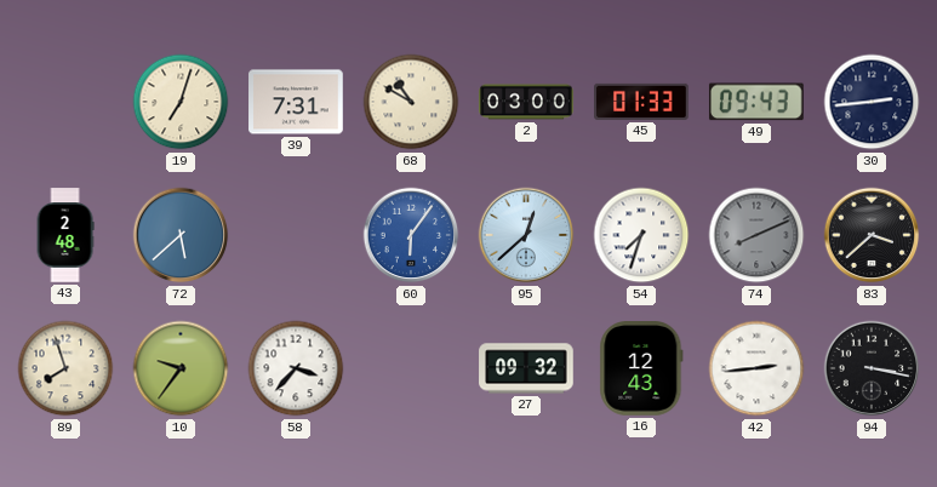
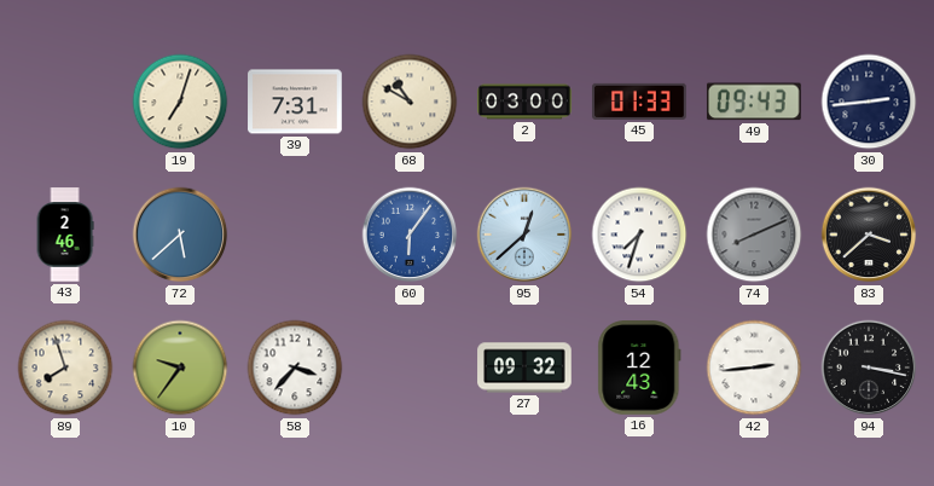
43: 2:48 -> 2:46
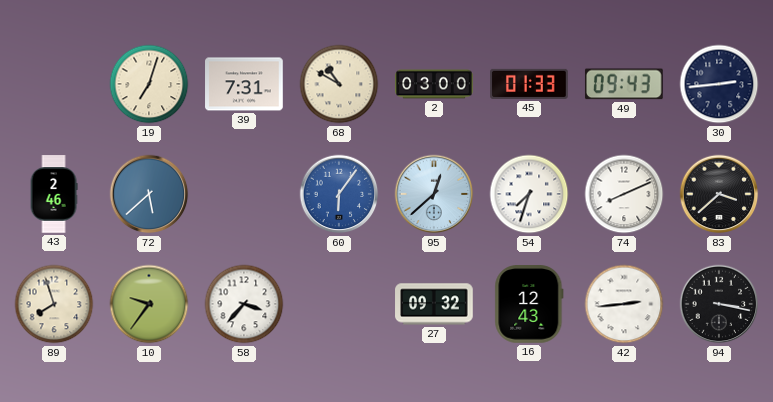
74 dial: grey -> white
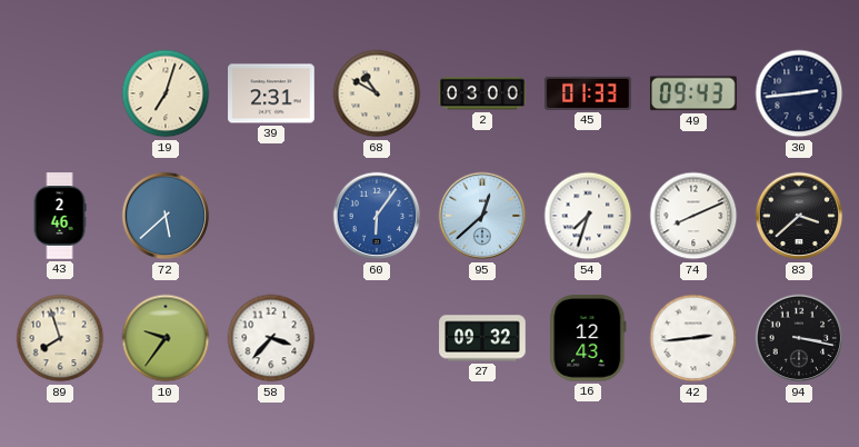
39: 7:31 -> 2:31
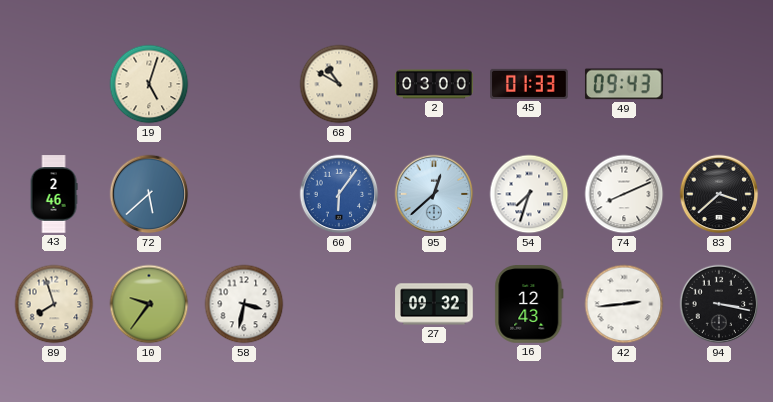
19: 7:03 -> 5:03
39: 2:31 -> none
30: 2:44 -> none
58: 3:37 -> 3:32
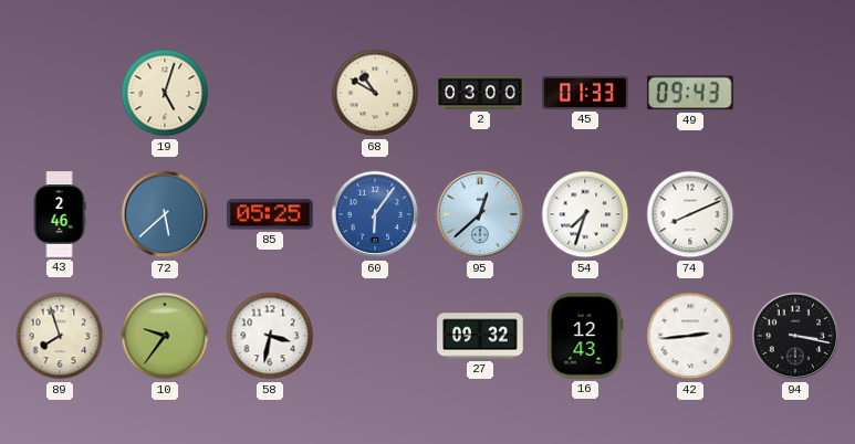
85: none -> 05:25
83: 3:38 -> none
